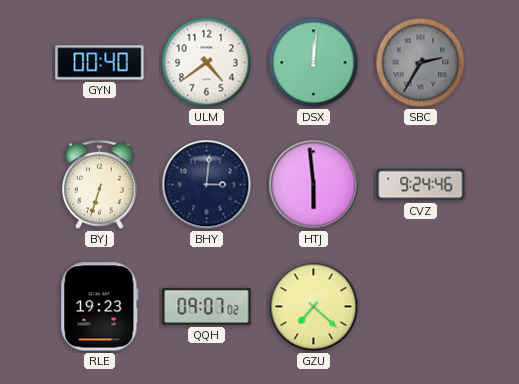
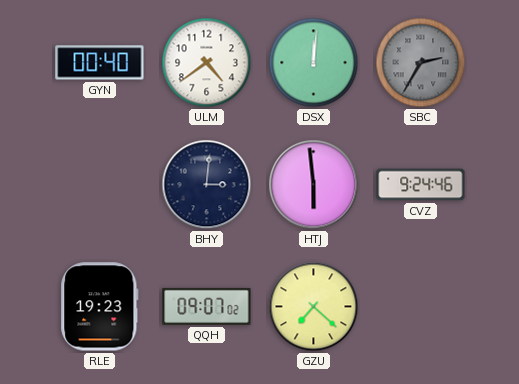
BYJ: 6:33 -> none
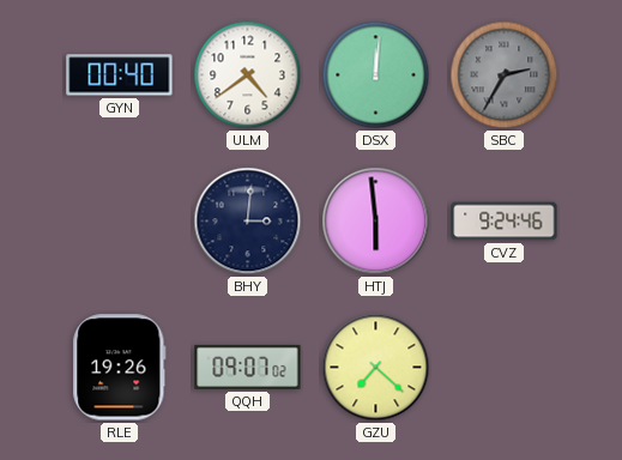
RLE: 19:23 -> 19:26
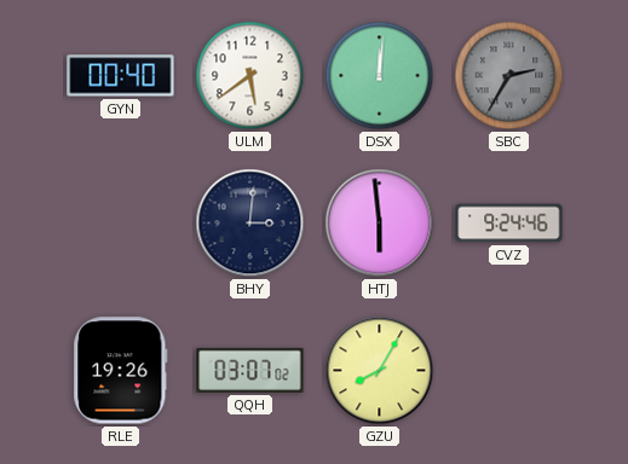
ULM: 4:39 -> 5:39
QQH: 09:07 -> 03:07
GZU: 7:22 -> 8:05
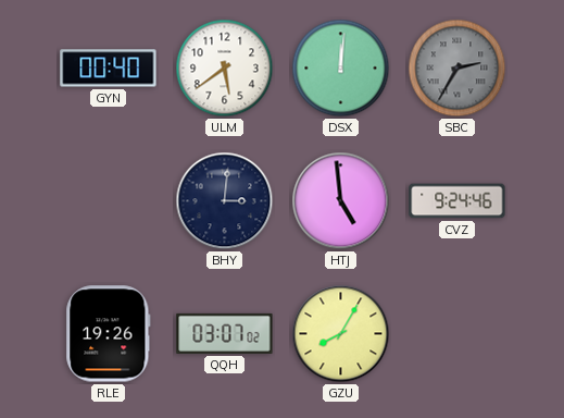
HTJ: 5:59 -> 4:59
